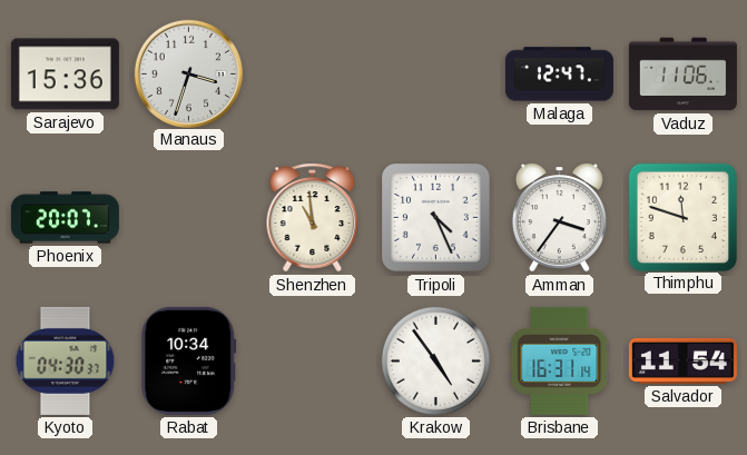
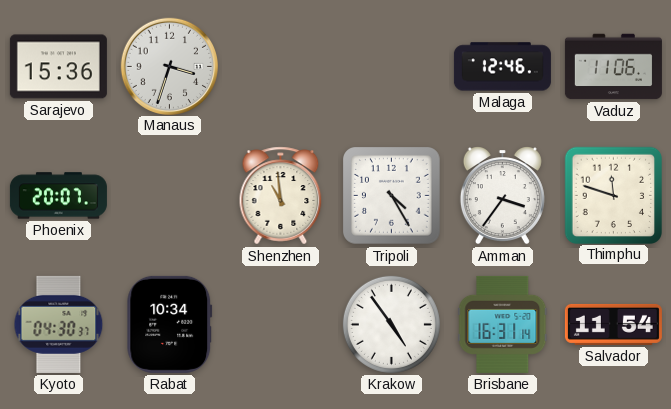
Malaga: 12:47 -> 12:46
Tripoli: 4:26 -> 4:25
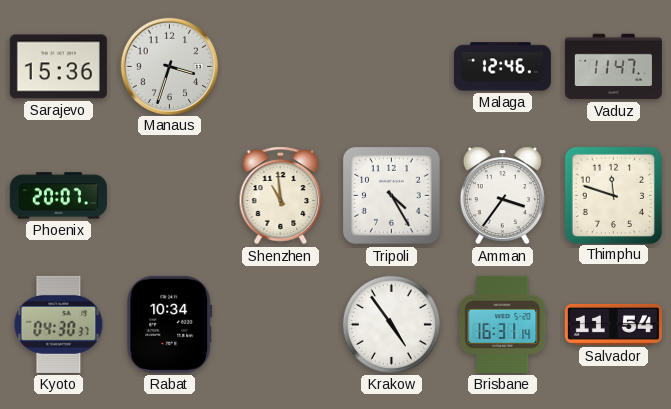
Vaduz: 11:06 -> 11:47
